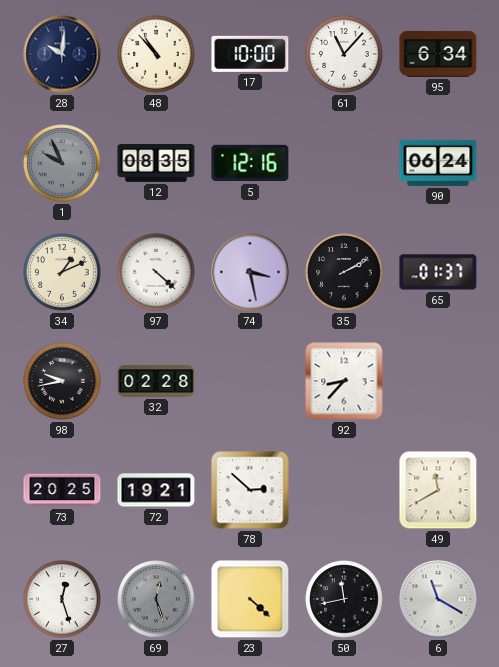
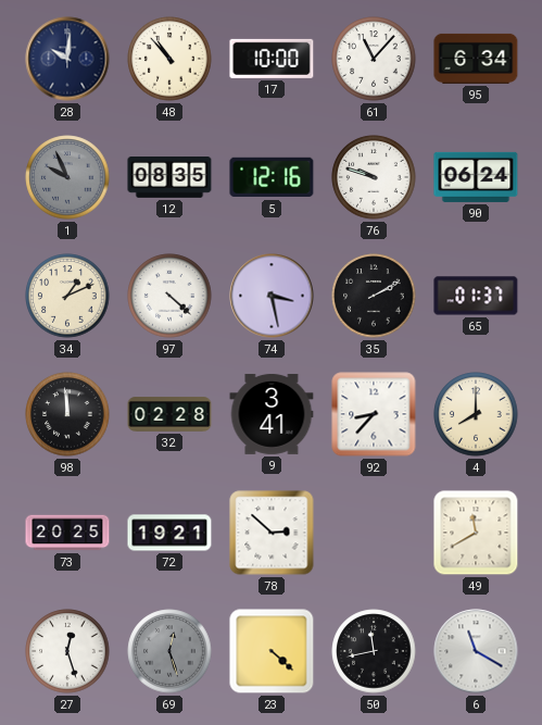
76: none -> 9:48
98: 9:43 -> 11:59
9: none -> 3:41
4: none -> 8:00
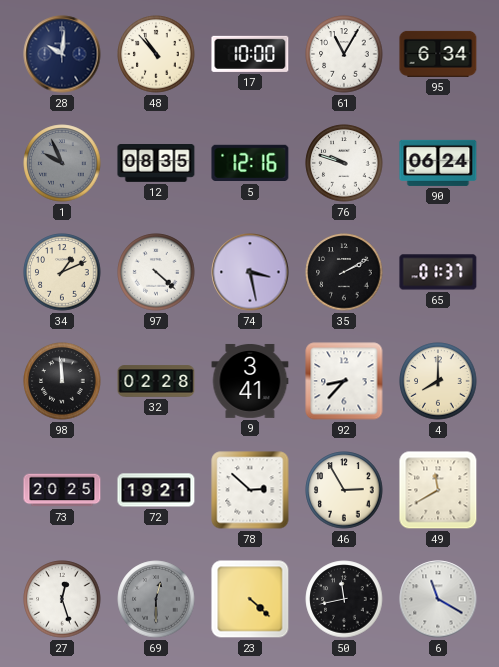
61: 11:07 -> 11:05
46: none -> 2:55
69: 12:27 -> 12:30
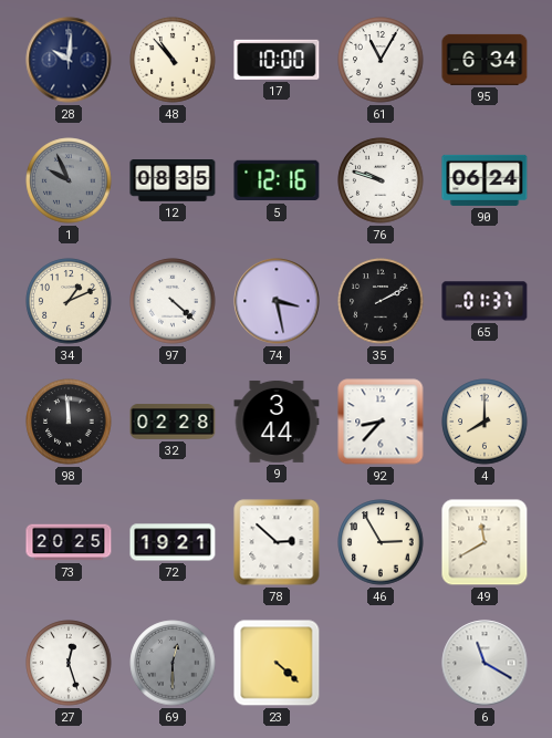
9: 3:41 -> 3:44
50: 11:43 -> none
